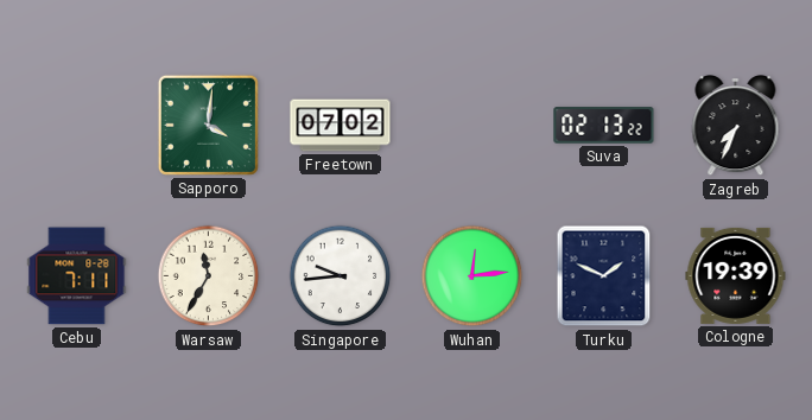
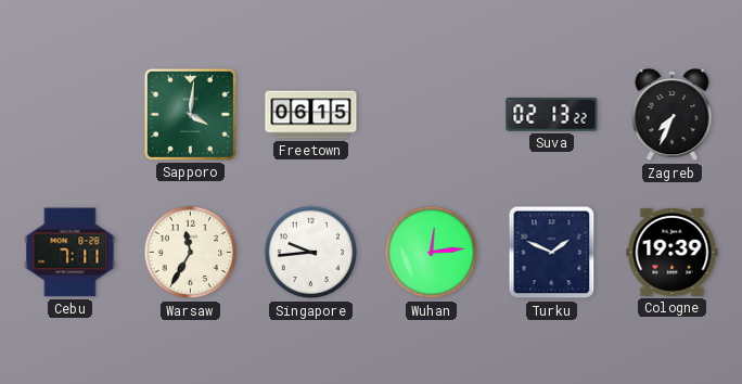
Freetown: 07:02 -> 06:15
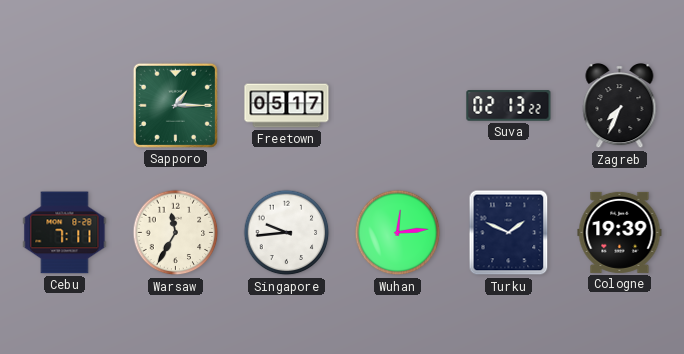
Sapporo: 4:01 -> 1:15
Freetown: 06:15 -> 05:17
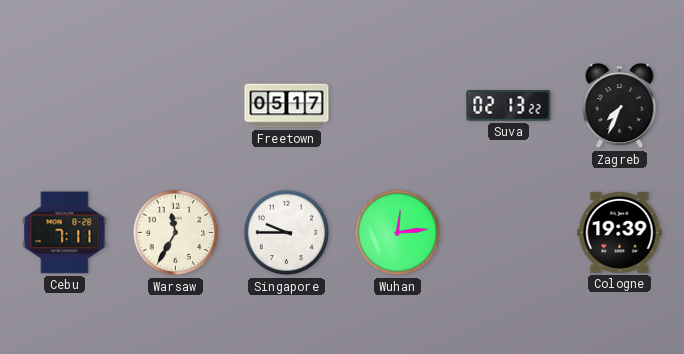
Sapporo: 1:15 -> none
Singapore: 9:44 -> 9:45
Turku: 1:49 -> none
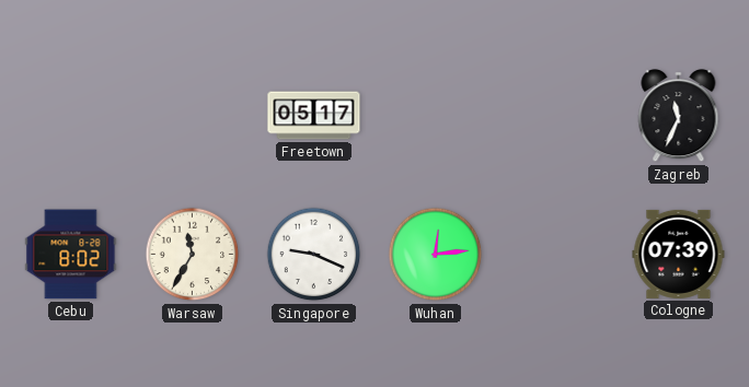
Suva: 02:13 -> none
Zagreb: 7:34 -> 11:34
Cebu: 7:11 -> 8:02
Singapore: 9:45 -> 9:19
Cologne: 19:39 -> 07:39
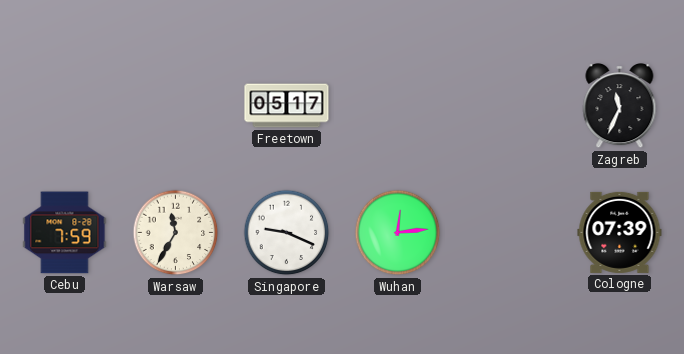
Cebu: 8:02 -> 7:59
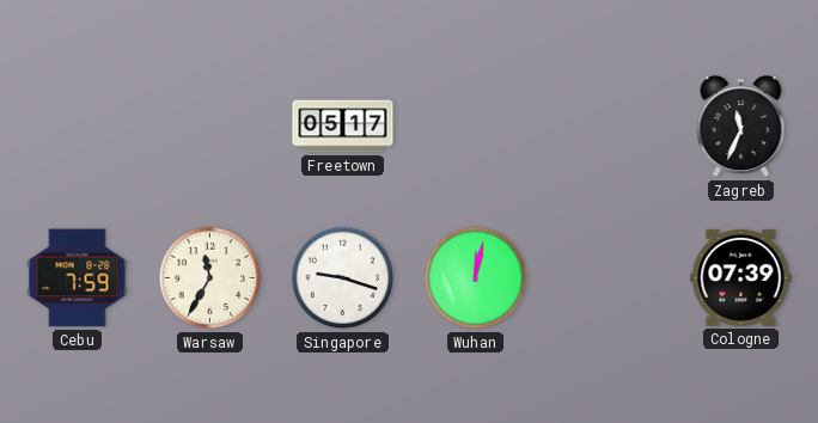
Singapore: 9:19 -> 9:18
Wuhan: 12:14 -> 12:02
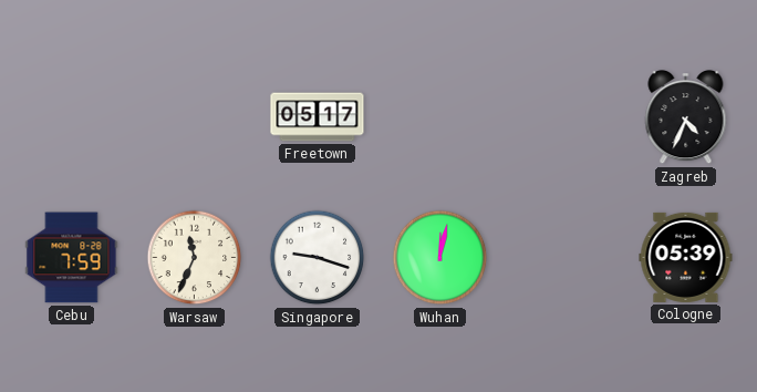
Zagreb: 11:34 -> 4:34
Warsaw: 11:35 -> 11:34
Cologne: 07:39 -> 05:39
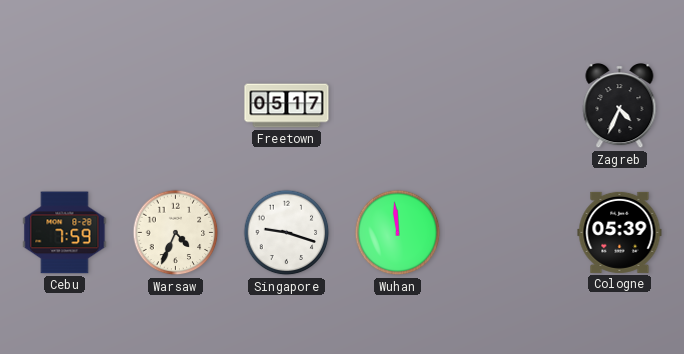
Warsaw: 11:34 -> 4:34
Wuhan: 12:02 -> 11:59
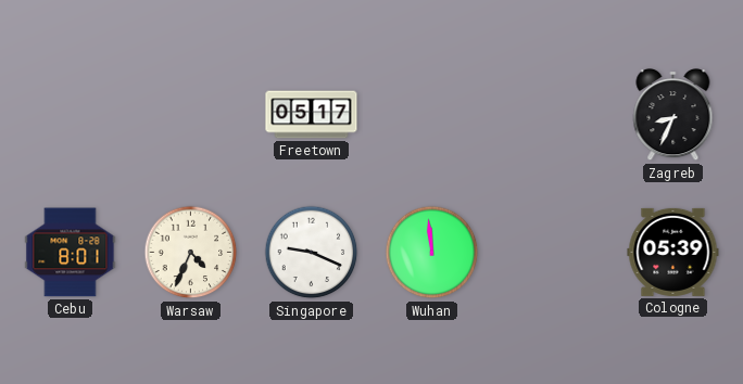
Zagreb: 4:34 -> 8:34
Cebu: 7:59 -> 8:01
Singapore: 9:18 -> 9:19
